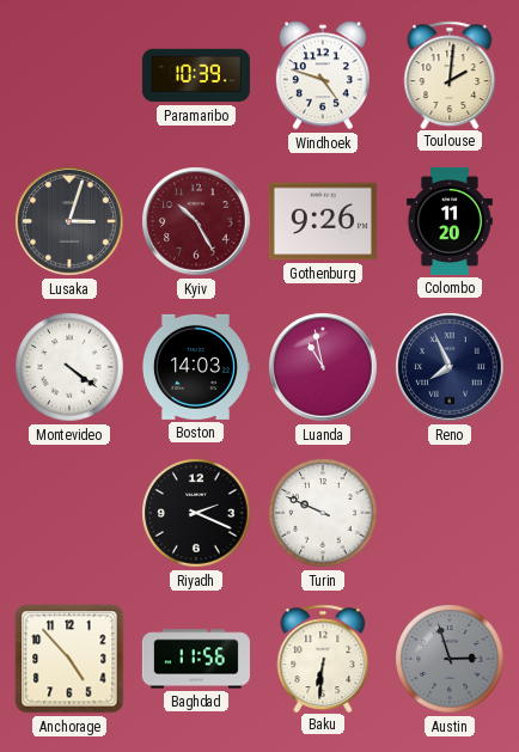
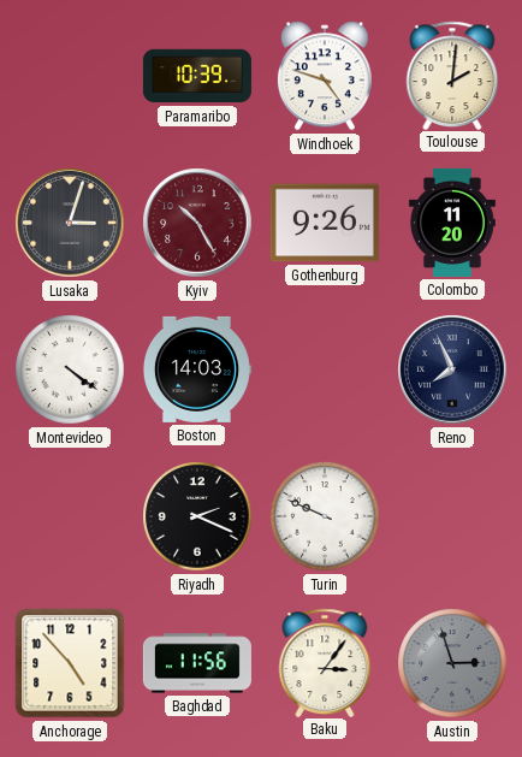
Luanda: 10:58 -> none
Baku: 6:31 -> 3:06
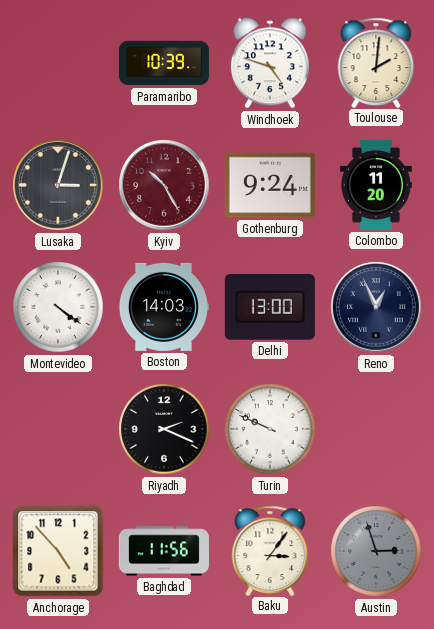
Gothenburg: 9:26 -> 9:24
Delhi: none -> 13:00
Reno: 7:56 -> 12:56
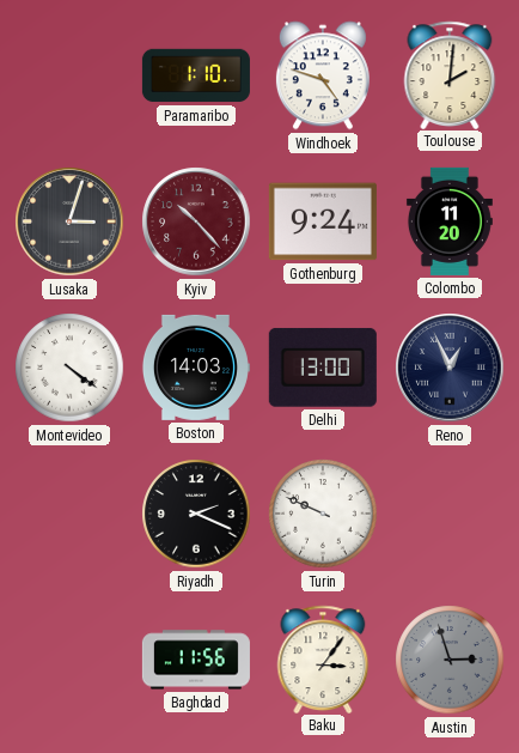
Paramaribo: 10:39 -> 1:10
Kyiv: 10:25 -> 10:23
Anchorage: 4:53 -> none
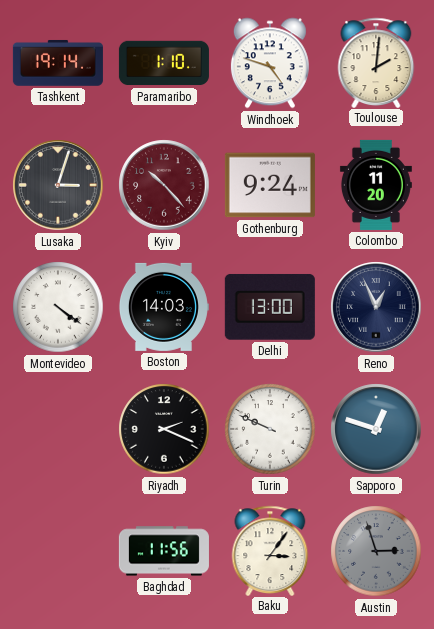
Tashkent: none -> 19:14
Sapporo: none -> 12:48
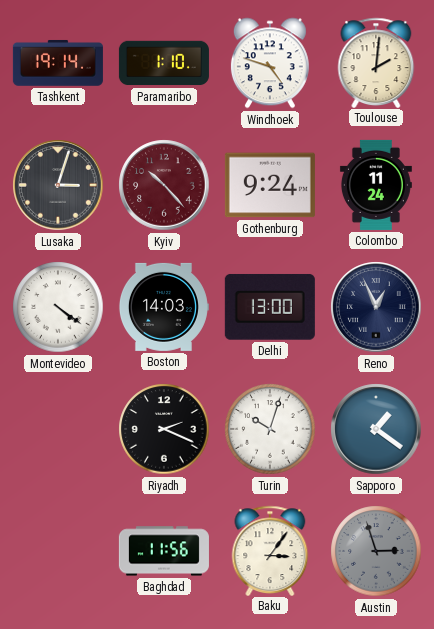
Colombo: 11:20 -> 11:24
Turin: 9:49 -> 10:03
Sapporo: 12:48 -> 1:21
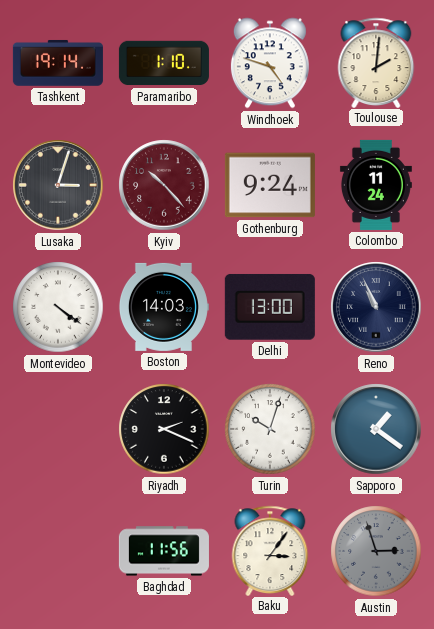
Reno: 12:56 -> 10:56
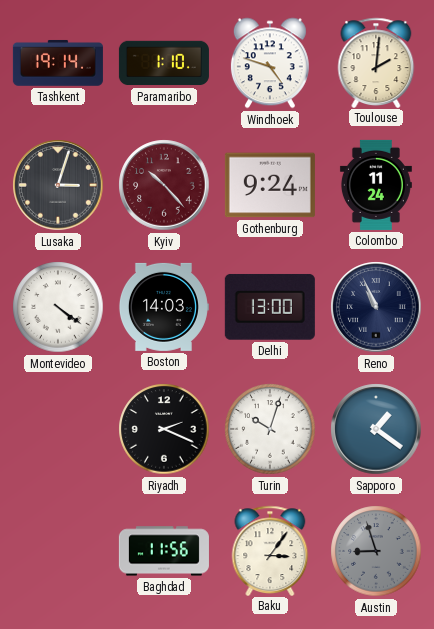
Austin: 2:57 -> 8:57
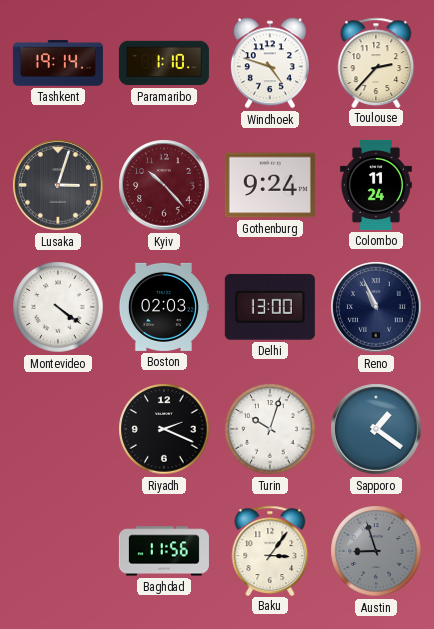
Toulouse: 2:01 -> 2:37
Boston: 14:03 -> 02:03
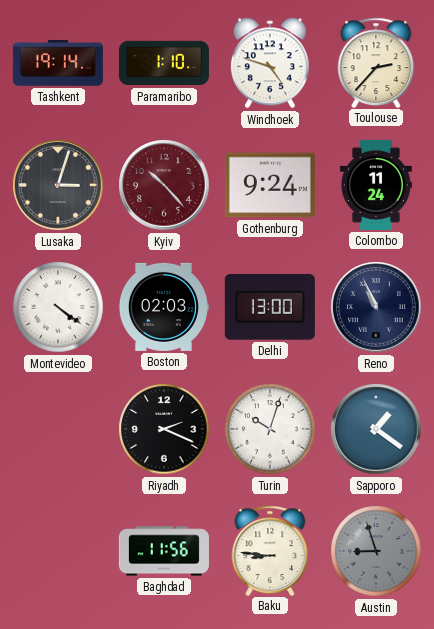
Baku: 3:06 -> 8:46
